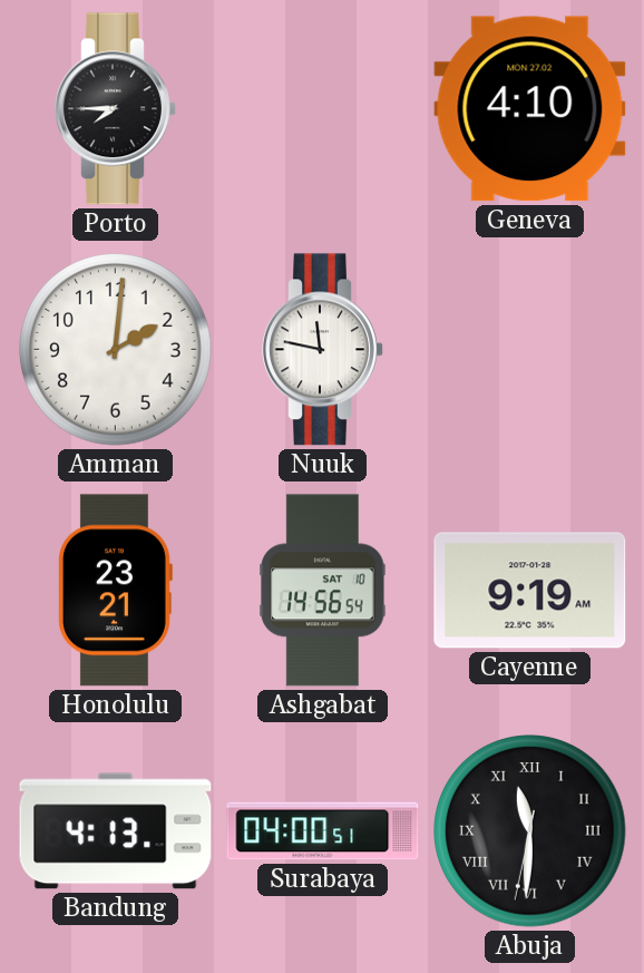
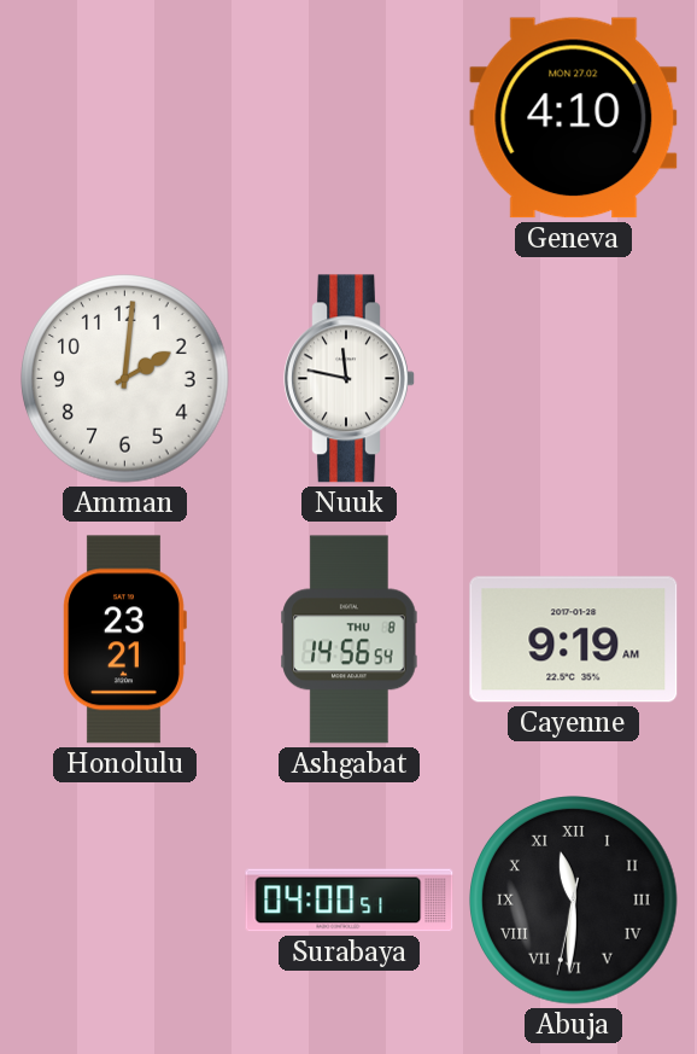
Porto: 7:45 -> none
Ashgabat date: SAT 10 -> THU 8
Bandung: 4:13 -> none
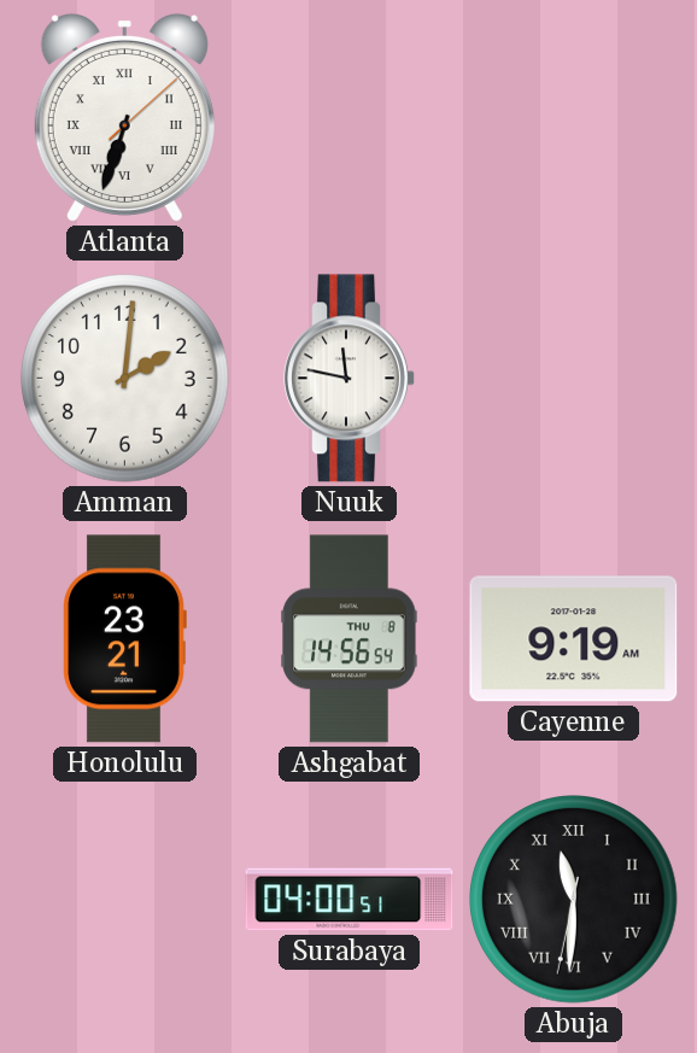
Atlanta: none -> 6:33
Geneva: 4:10 -> none
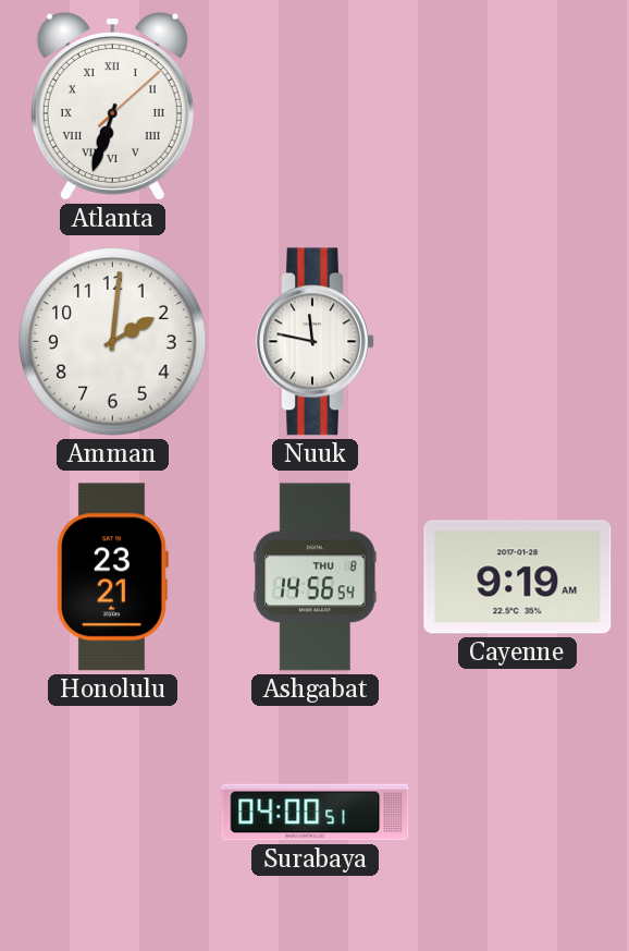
Abuja: 11:30 -> none
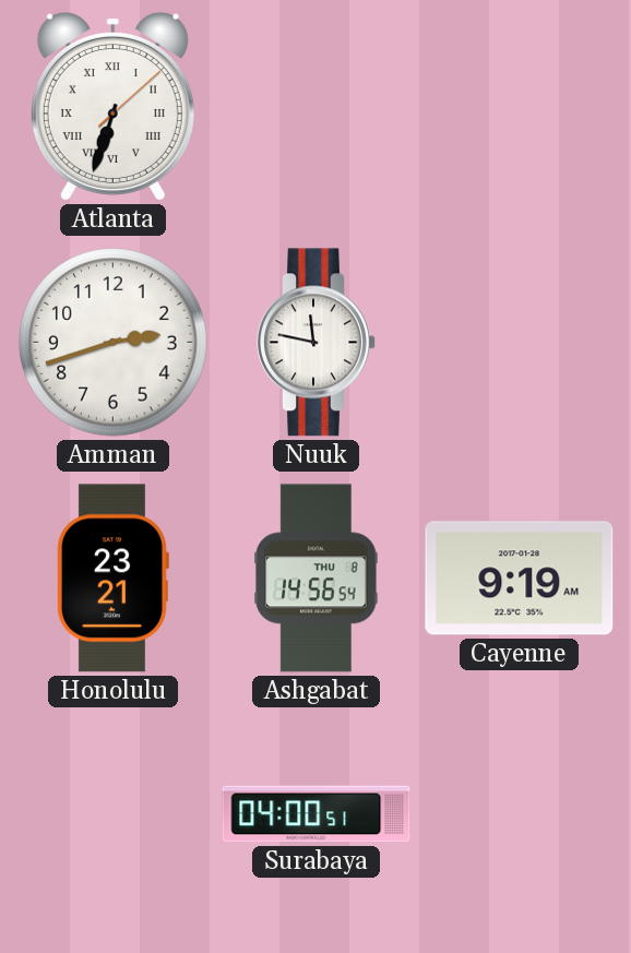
Amman: 2:01 -> 2:42
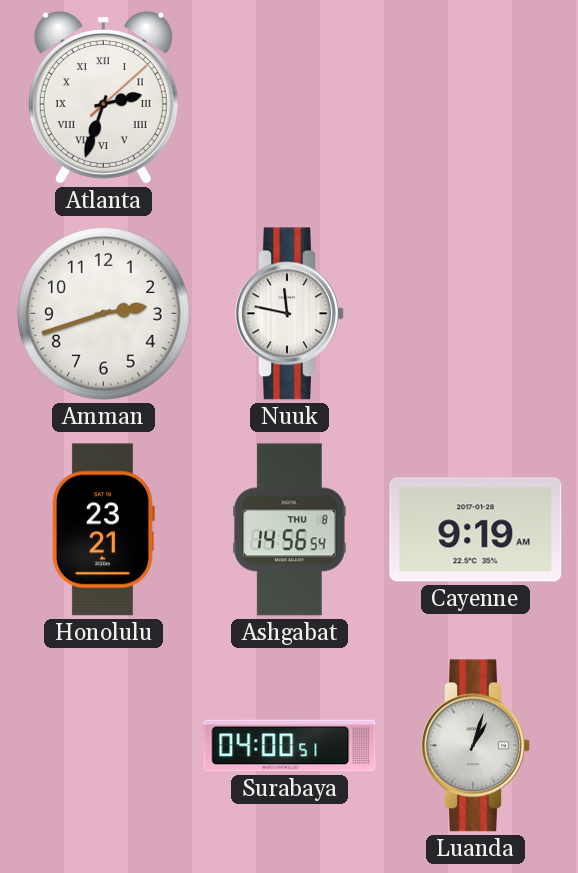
Atlanta: 6:33 -> 2:33
Luanda: none -> 1:03
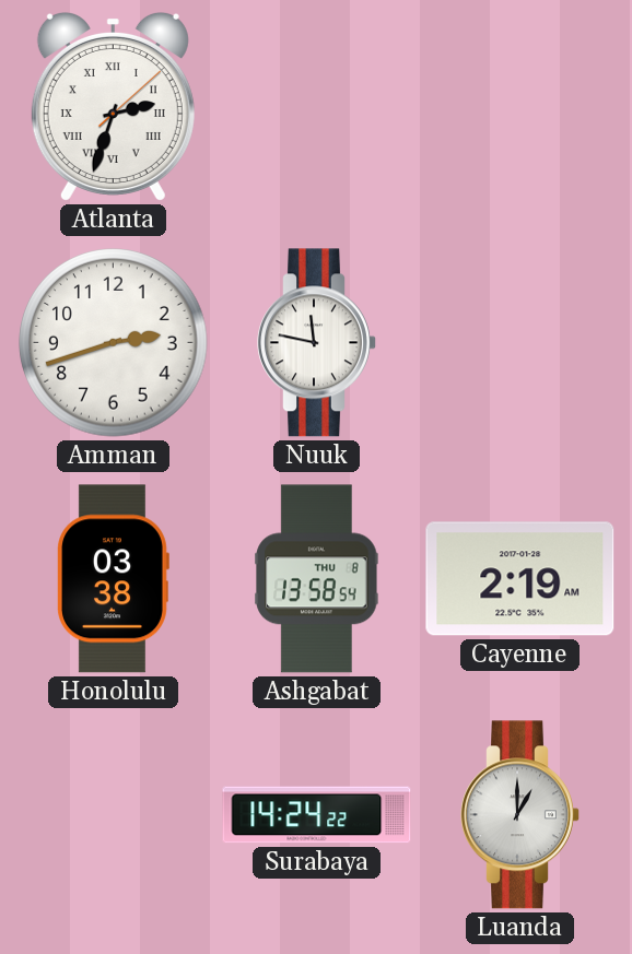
Honolulu: 23:21 -> 03:38
Ashgabat: 14:56 -> 13:58
Cayenne: 9:19 -> 2:19
Surabaya: 04:00 -> 14:24
Luanda: 1:03 -> 1:00
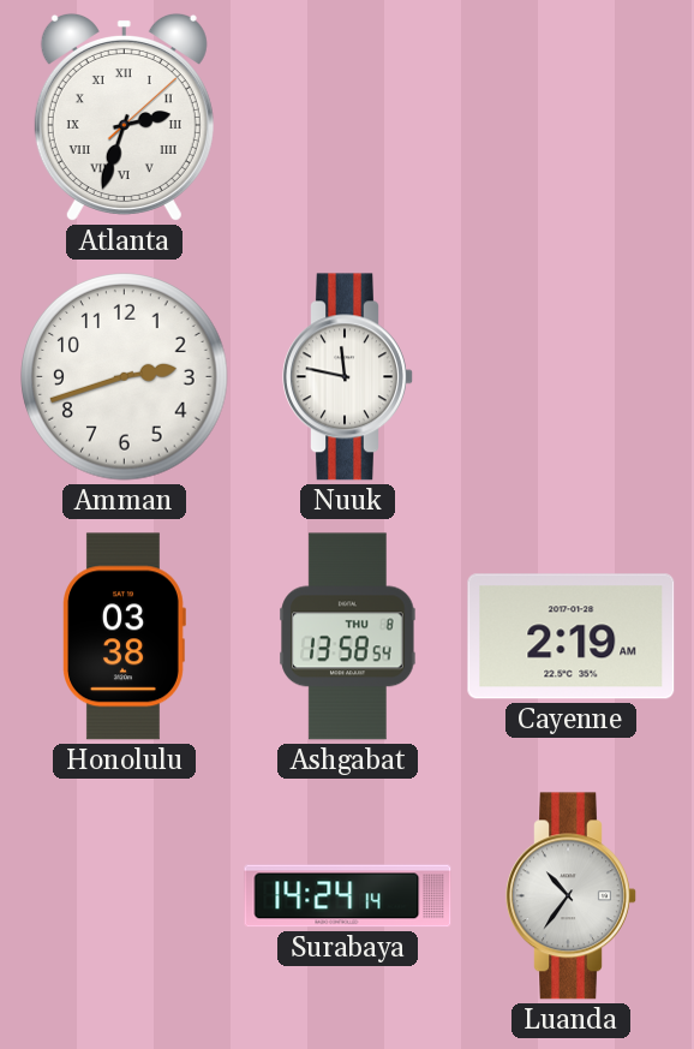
Surabaya: 14:24:22 -> 14:24:14
Luanda: 1:00 -> 10:36
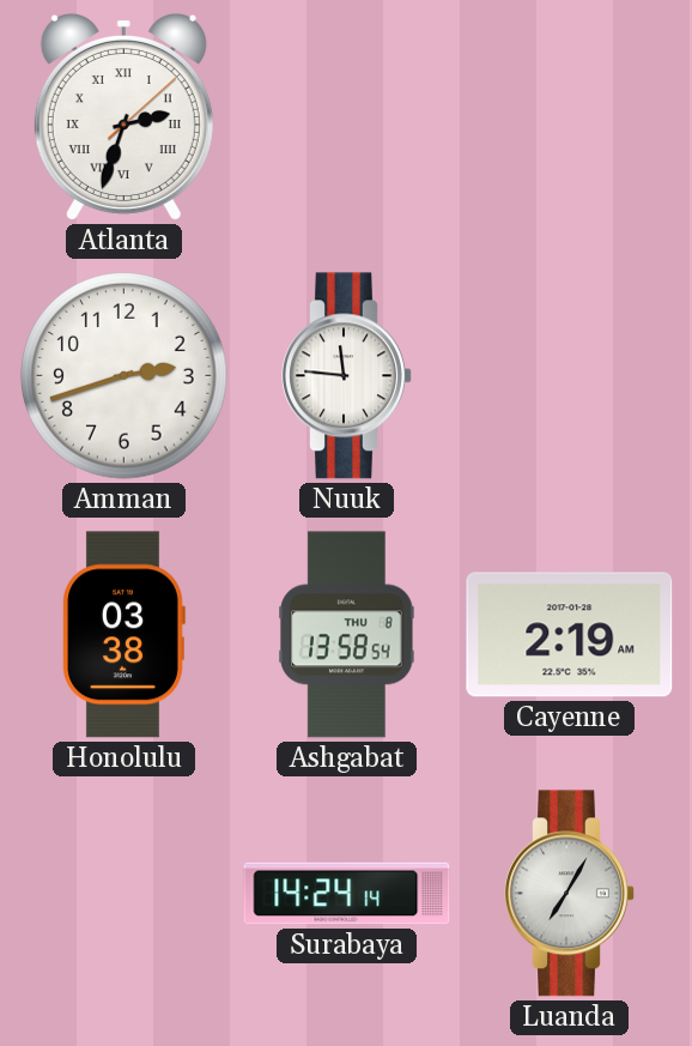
Nuuk: 11:47 -> 11:46
Luanda: 10:36 -> 7:05
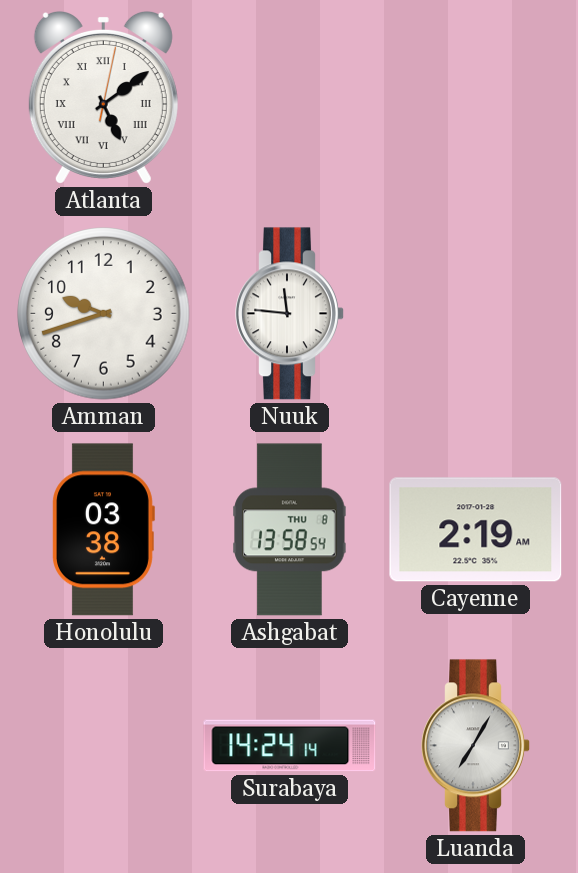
Atlanta: 2:33 -> 5:09
Amman: 2:42 -> 9:42
